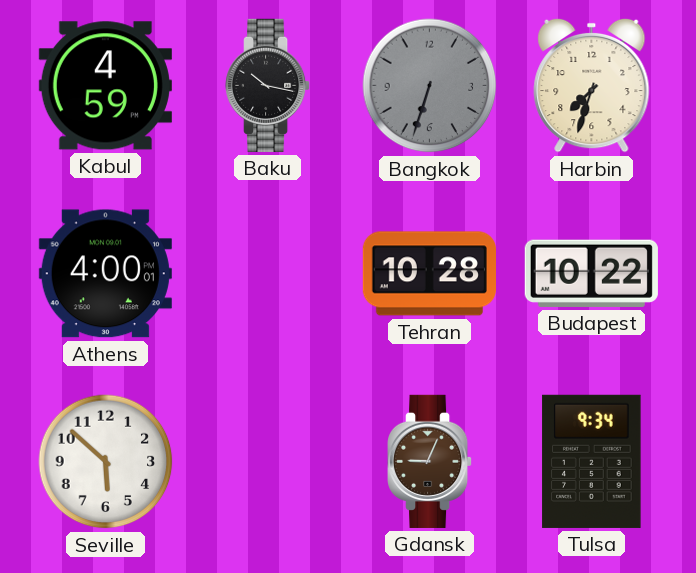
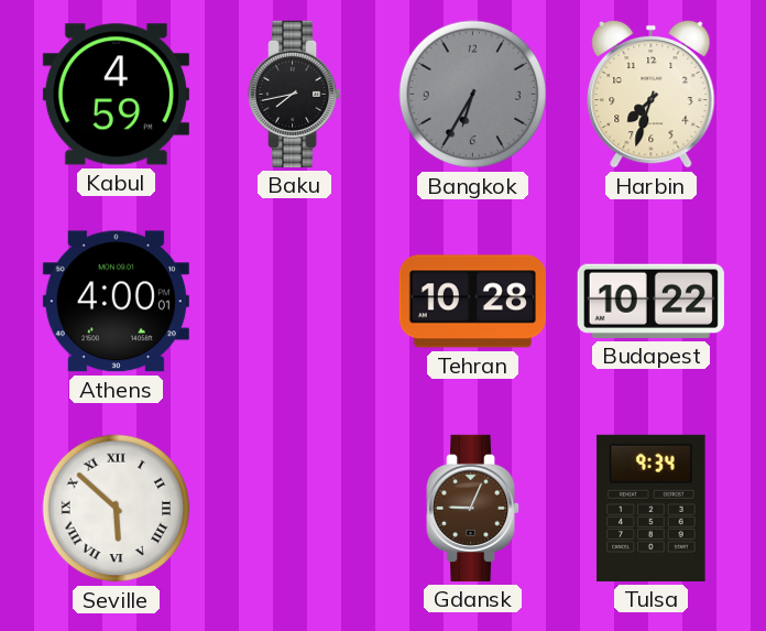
Baku: 10:17 -> 7:43
Bangkok: 6:33 -> 6:35
Seville numerals: Arabic -> Roman
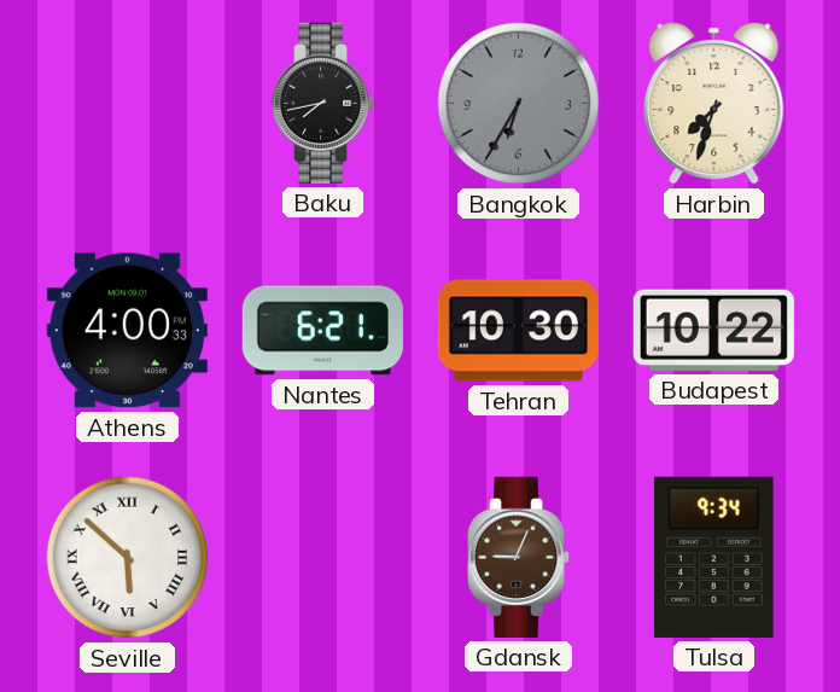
Kabul: 4:59 -> none
Athens: 4:00:01 -> 4:00:33
Nantes: none -> 6:21
Tehran: 10:28 -> 10:30
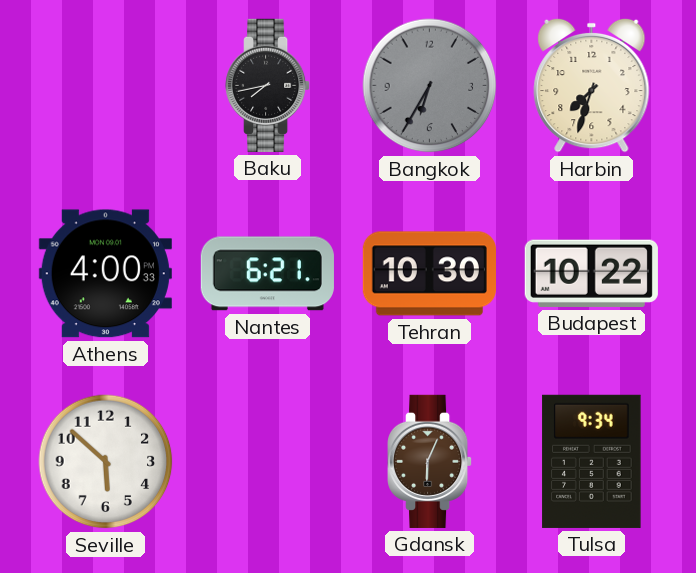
Seville numerals: Roman -> Arabic
Gdansk: 9:04 -> 6:04
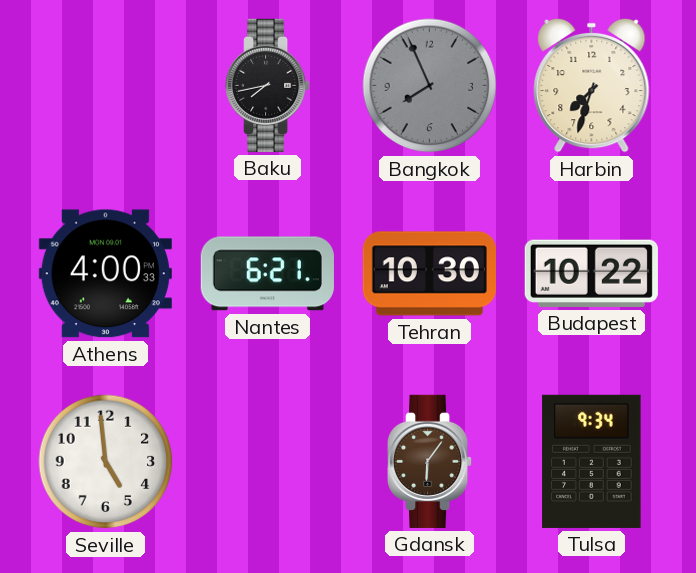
Bangkok: 6:35 -> 7:56
Seville: 5:52 -> 4:59
Gdansk: 6:04 -> 6:06
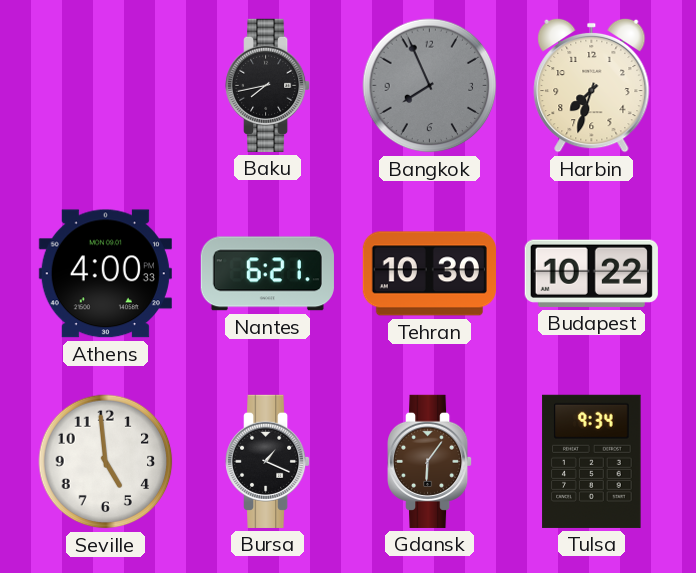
Bursa: none -> 1:19
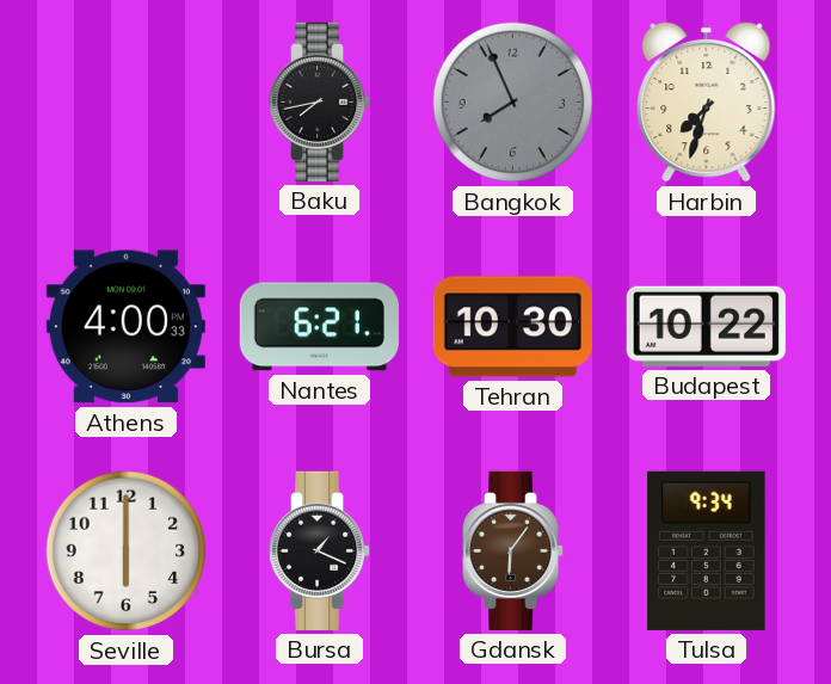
Seville: 4:59 -> 6:00
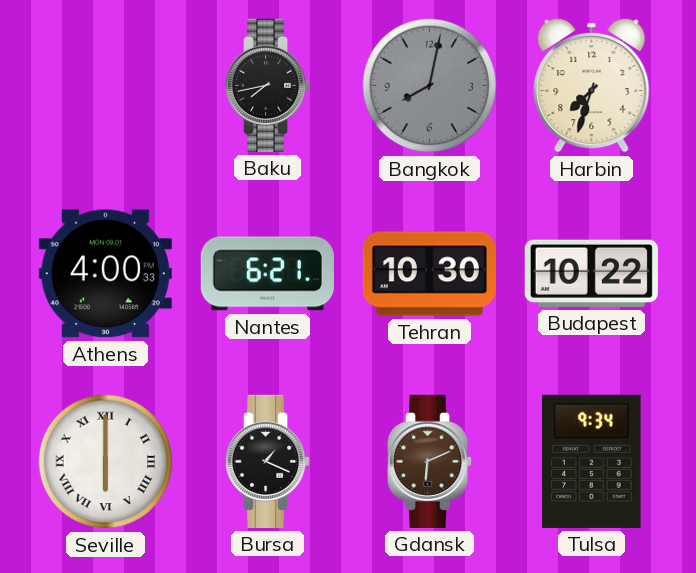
Bangkok: 7:56 -> 8:02
Seville numerals: Arabic -> Roman
Gdansk: 6:06 -> 6:11
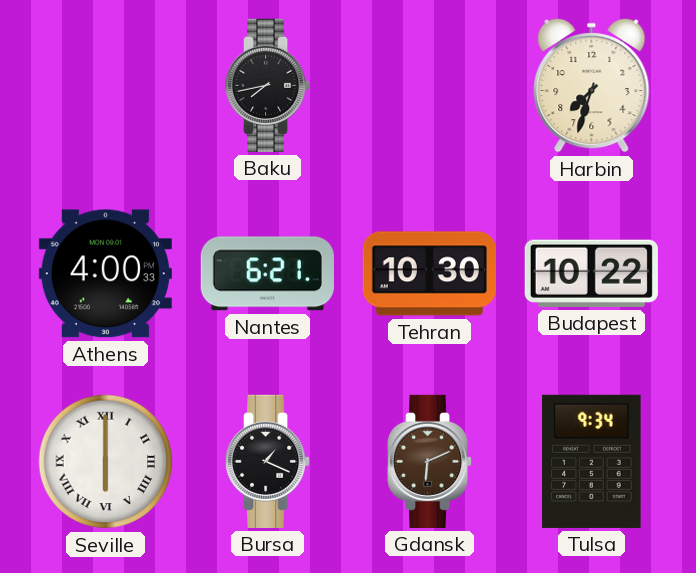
Bangkok: 8:02 -> none
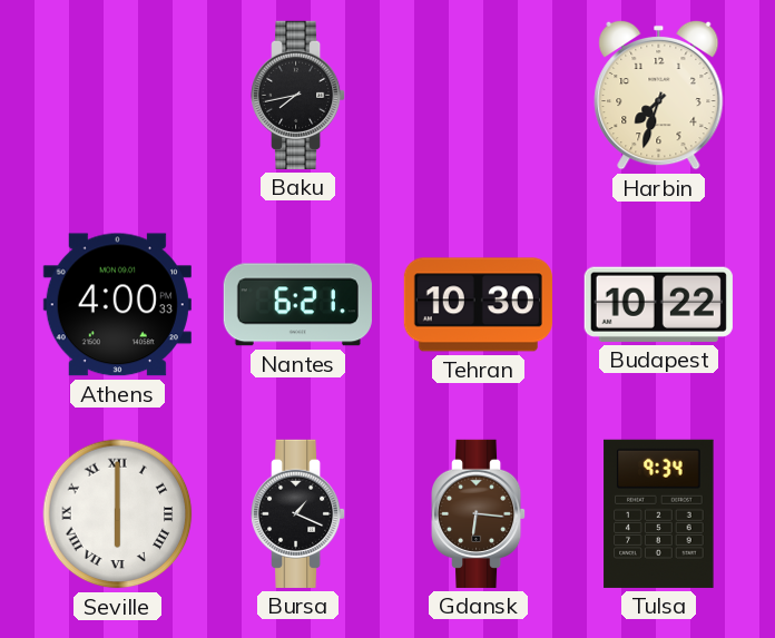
Gdansk: 6:11 -> 6:16
